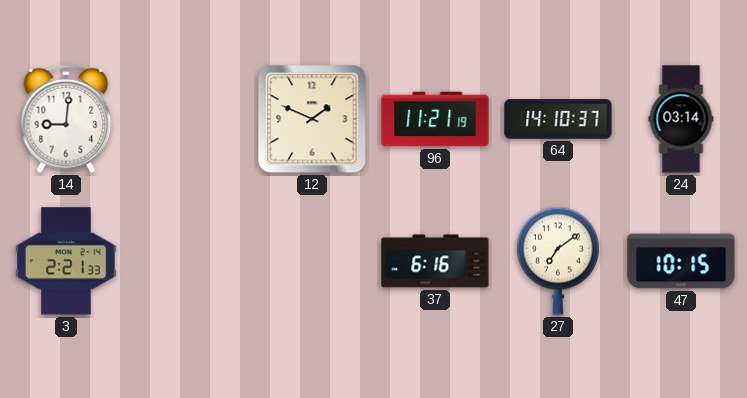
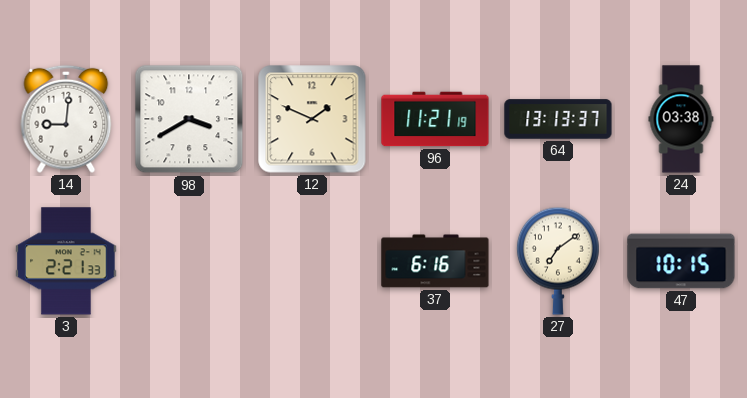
98: none -> 3:40
64: 14:10 -> 13:13
24: 03:14 -> 03:38
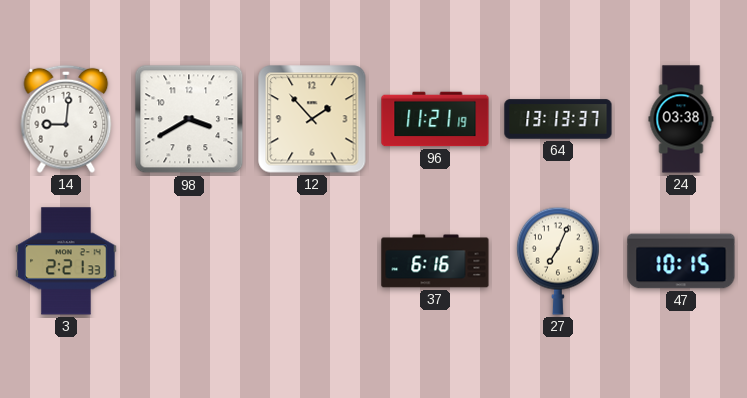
12: 1:49 -> 1:53
27: 7:09 -> 7:04
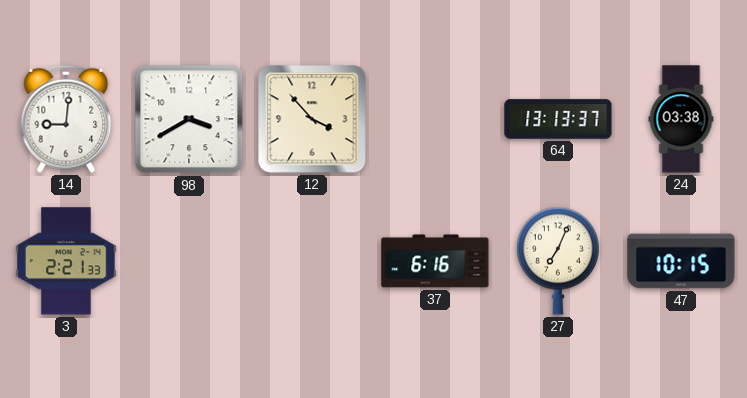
12: 1:53 -> 3:53
96: 11:21 -> none
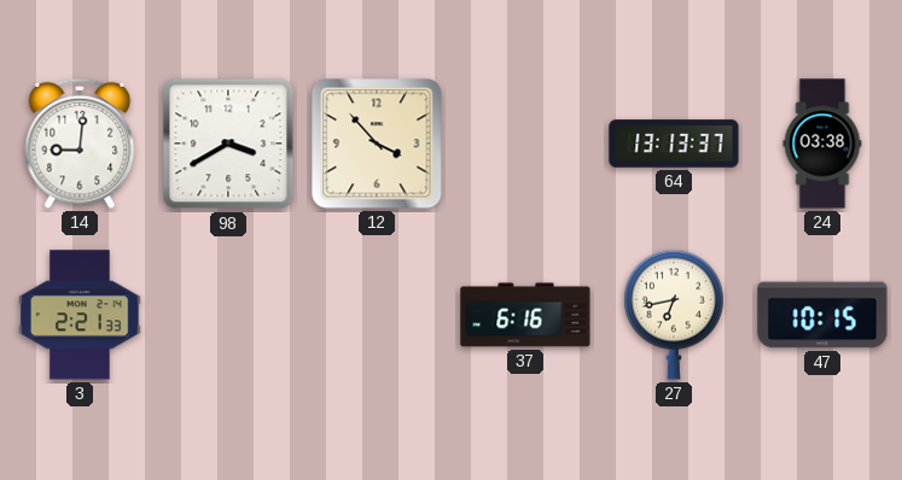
27: 7:04 -> 6:43
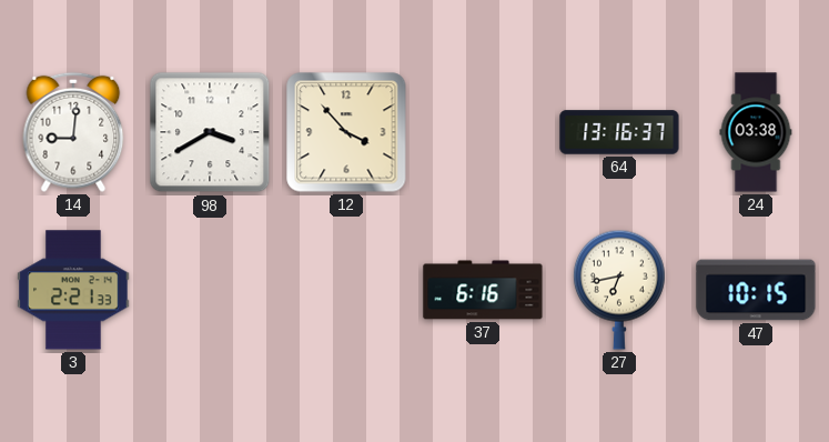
64: 13:13 -> 13:16
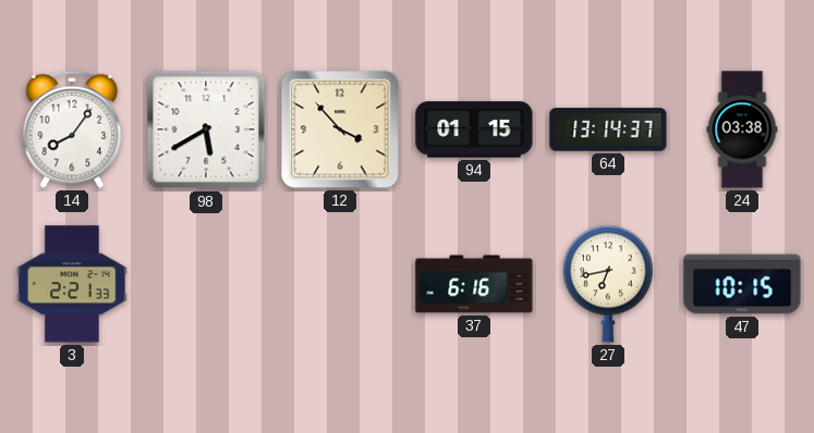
14: 9:01 -> 8:06
98: 3:40 -> 5:40
94: none -> 01:15
64: 13:16 -> 13:14
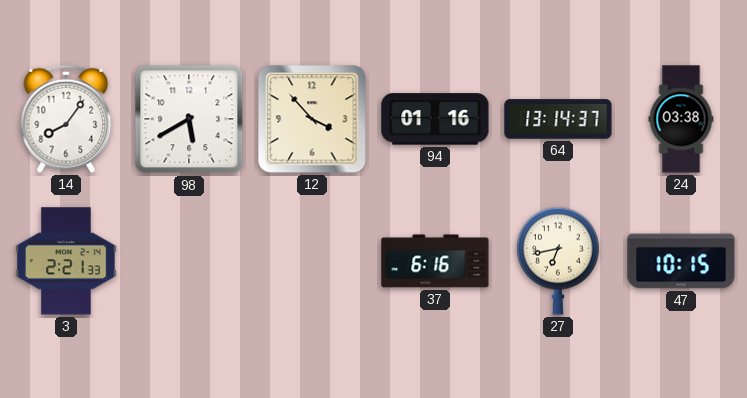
94: 01:15 -> 01:16
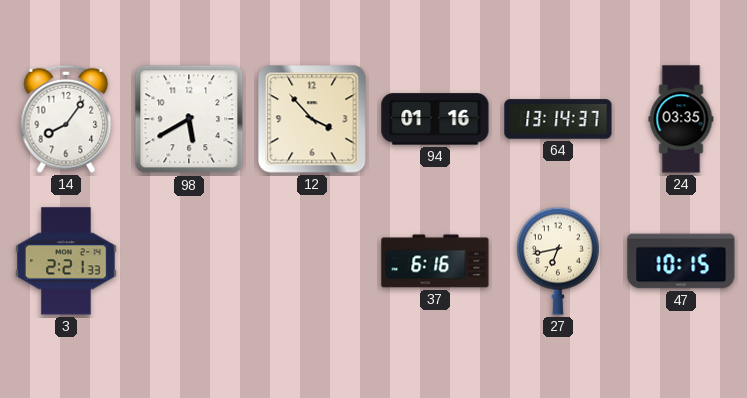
24: 03:38 -> 03:35
